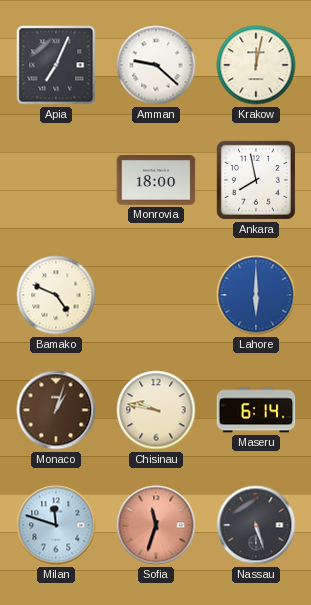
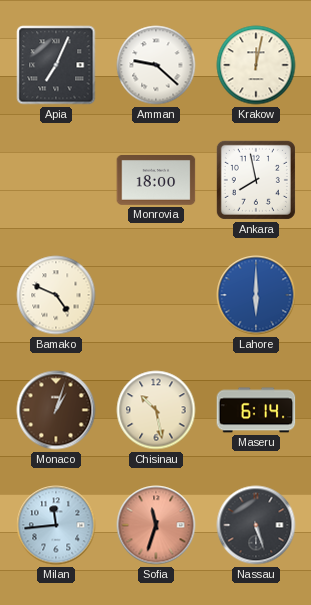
Chisinau: 9:47 -> 10:28
Milan: 11:48 -> 11:44
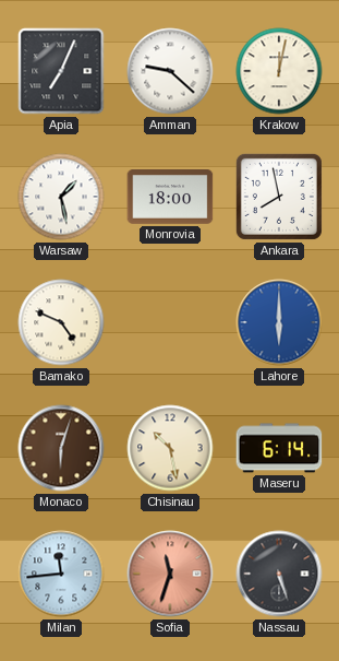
Warsaw: none -> 1:28
Monaco: 1:03 -> 6:03
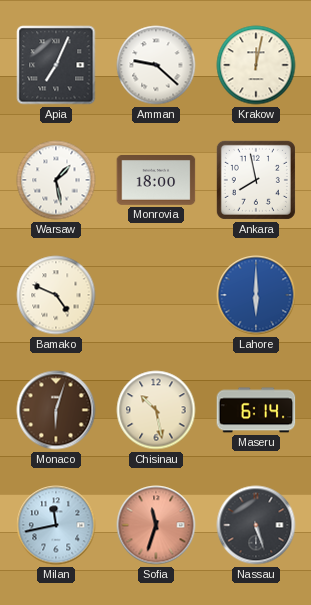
Milan: 11:44 -> 11:43
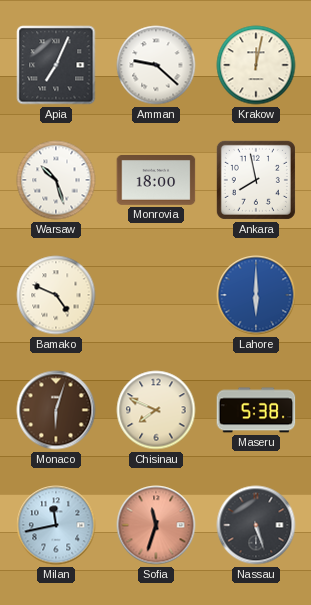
Warsaw: 1:28 -> 10:27
Chisinau: 10:28 -> 7:49
Maseru: 6:14 -> 5:38
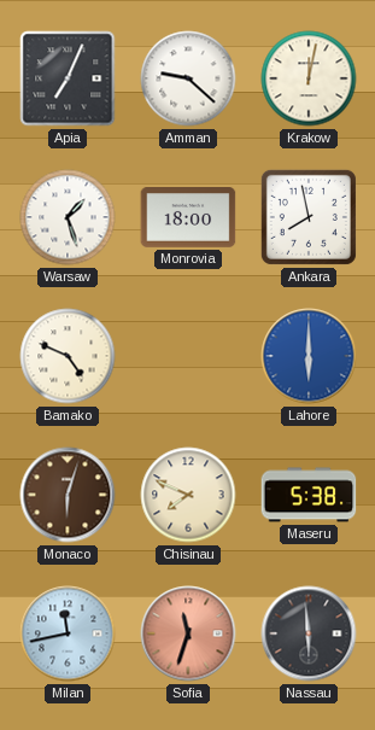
Warsaw: 10:27 -> 1:27
Nassau: 5:27 -> 5:59
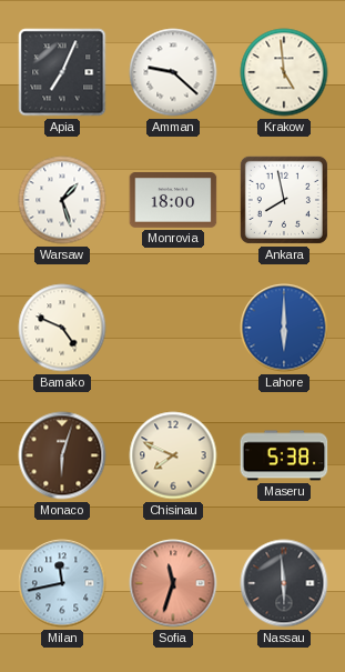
Krakow: 12:02 -> 4:59
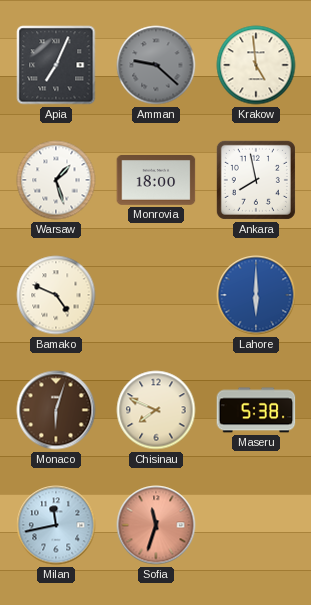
Amman dial: white -> grey
Nassau: 5:59 -> none
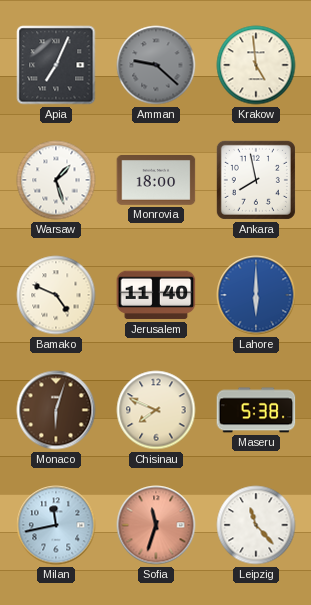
Jerusalem: none -> 11:40
Leipzig: none -> 11:23
